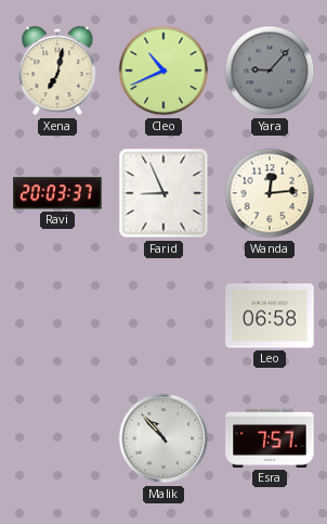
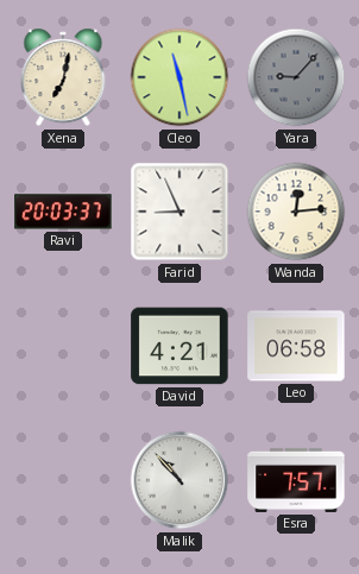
Cleo: 10:41 -> 11:28
David: none -> 4:21
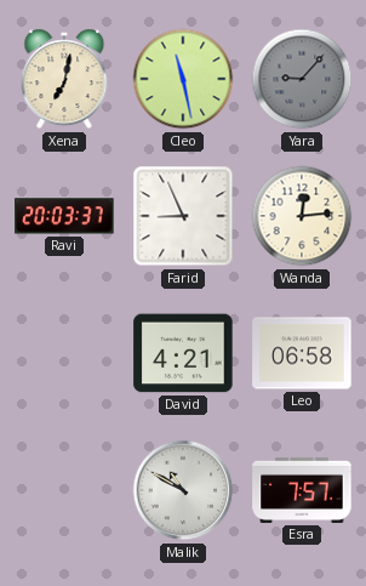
Malik: 10:53 -> 10:50
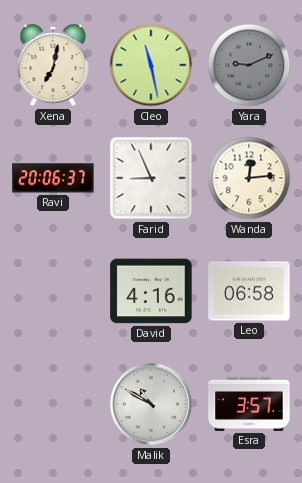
Yara: 9:07 -> 9:11
Ravi: 20:03 -> 20:06
David: 4:21 -> 4:16
Esra: 7:57 -> 3:57
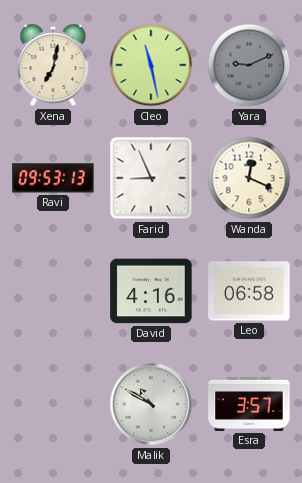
Ravi: 20:06 -> 09:53
Wanda: 12:14 -> 12:19
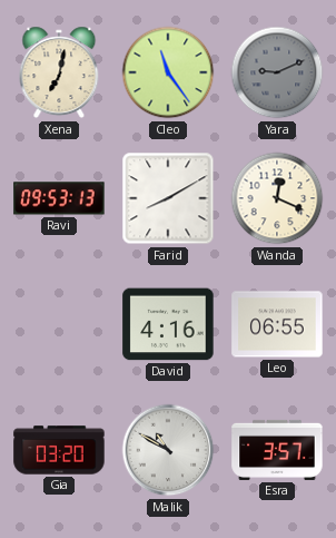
Cleo: 11:28 -> 11:24
Farid: 8:56 -> 8:10
Leo: 06:58 -> 06:55
Gia: none -> 03:20
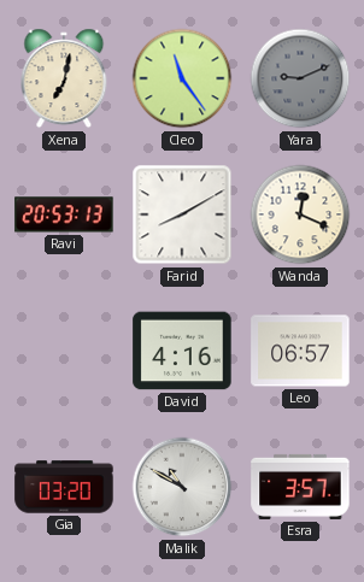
Ravi: 09:53 -> 20:53
Leo: 06:55 -> 06:57
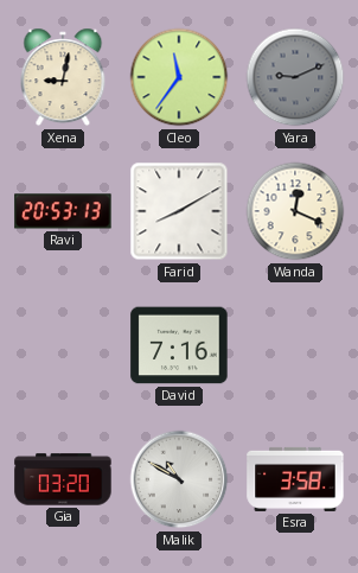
Xena: 7:02 -> 9:02
Cleo: 11:24 -> 11:36
David: 4:16 -> 7:16
Leo: 06:57 -> none
Esra: 3:57 -> 3:58
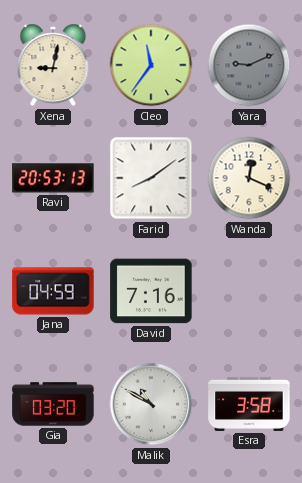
Farid: 8:10 -> 8:09
Jana: none -> 04:59
